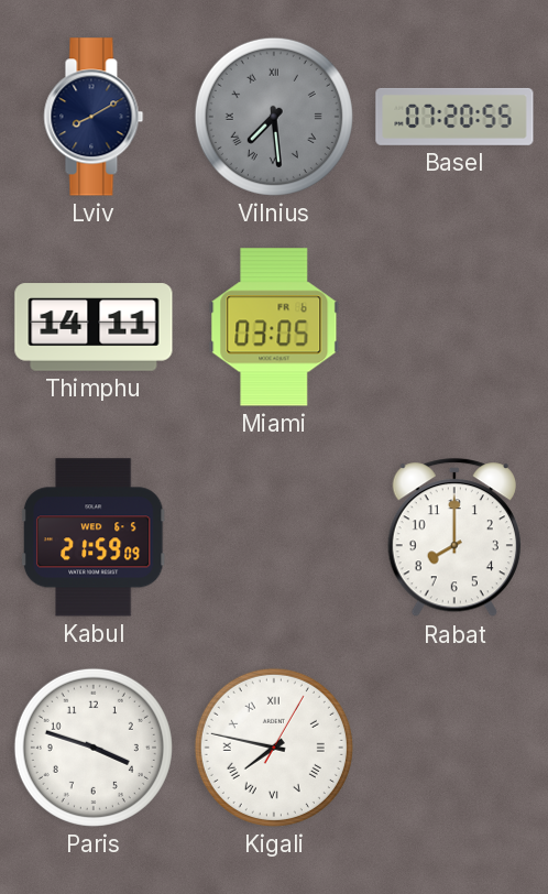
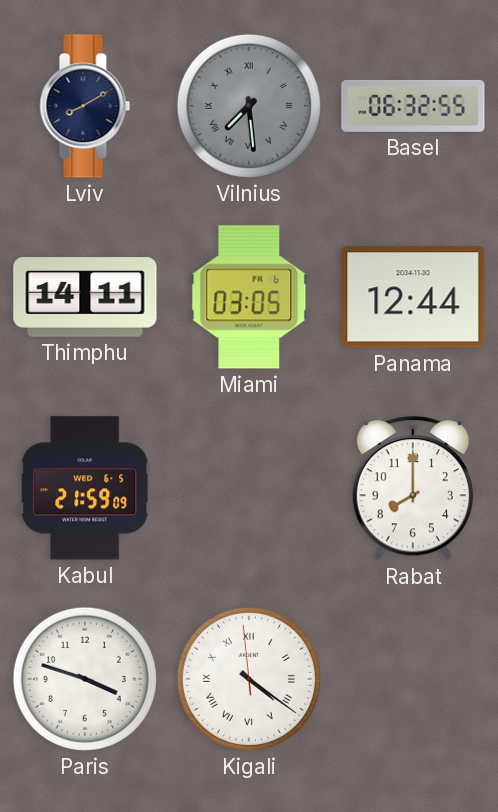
Basel: 07:20 -> 06:32
Panama: none -> 12:44
Kigali: 7:47 -> 4:20
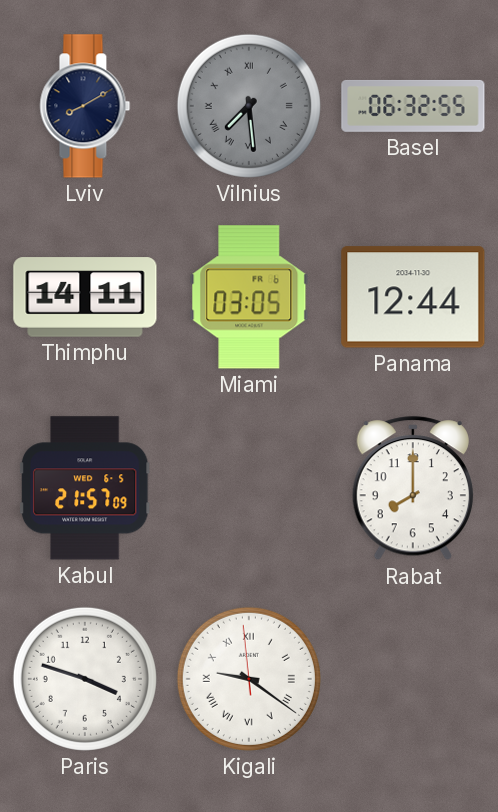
Kabul: 21:59 -> 21:57
Kigali: 4:20 -> 9:20
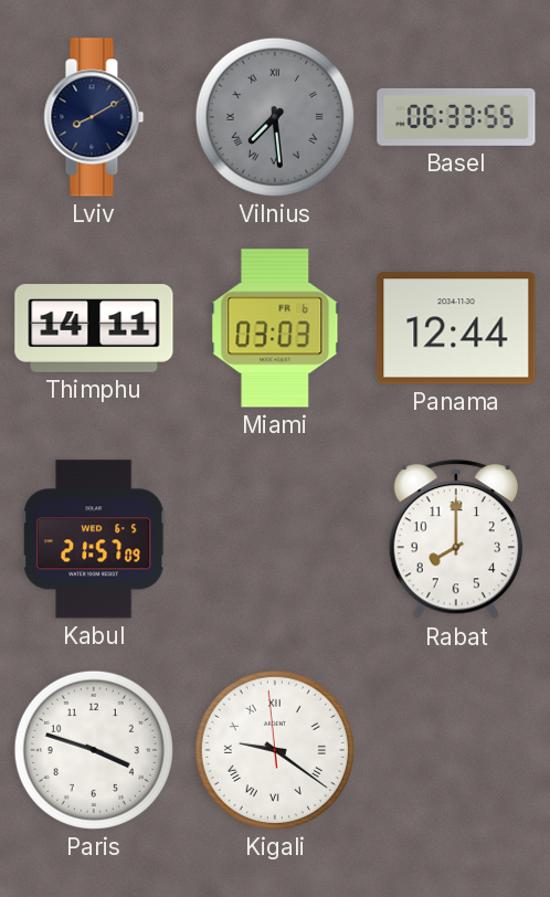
Basel: 06:32 -> 06:33
Miami: 03:05 -> 03:03
